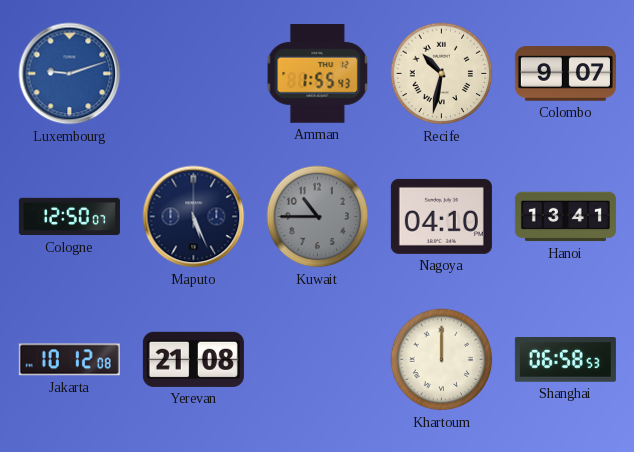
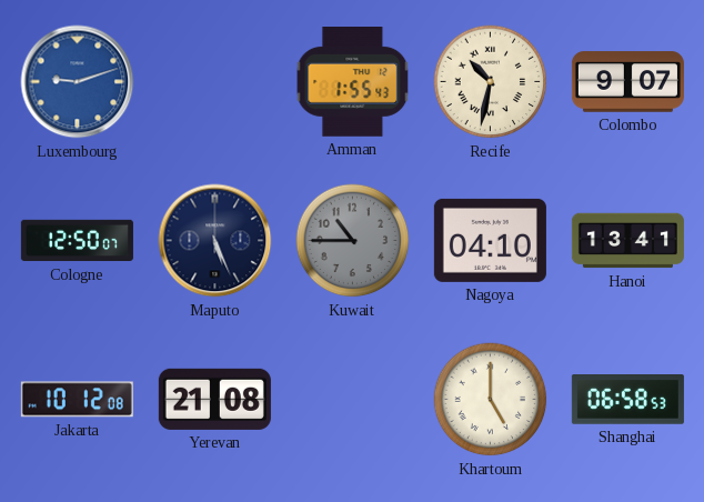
Khartoum: 12:00 -> 5:00
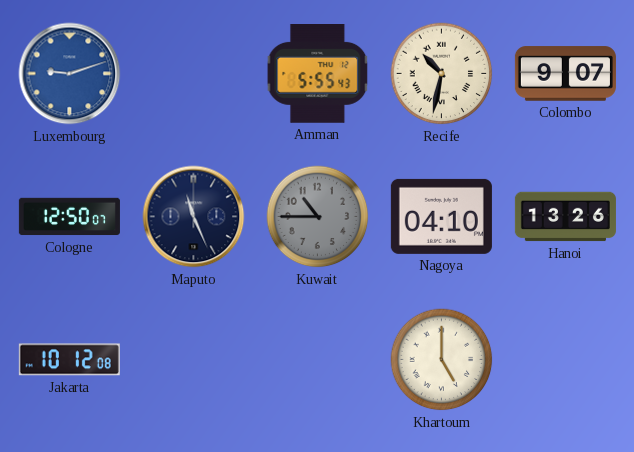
Amman: 1:55 -> 5:55
Maputo: 5:26 -> 11:26
Hanoi: 13:41 -> 13:26
Yerevan: 21:08 -> none
Shanghai: 06:58 -> none
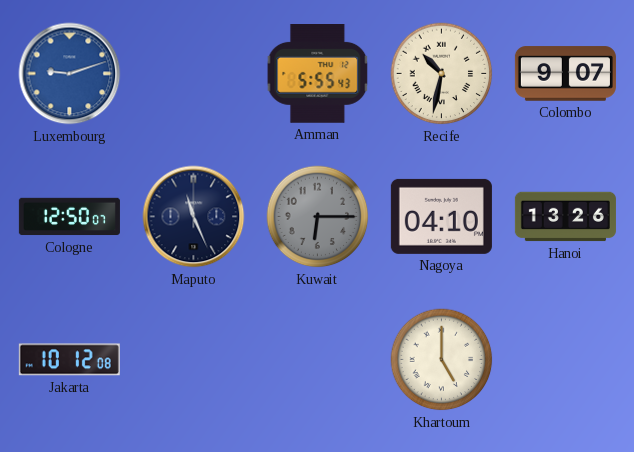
Kuwait: 10:45 -> 6:15
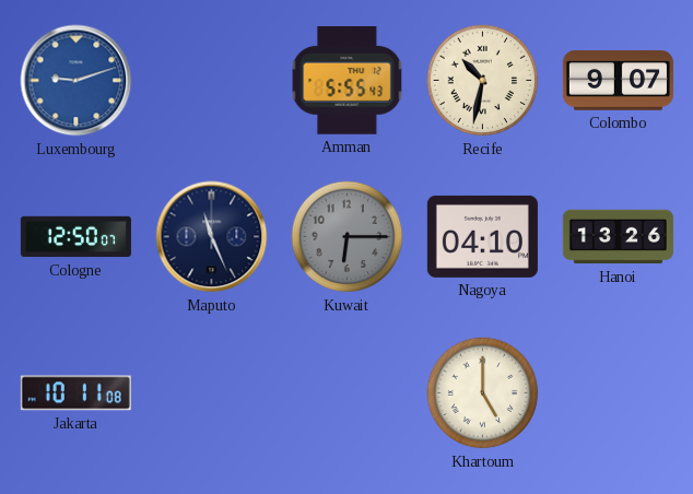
Jakarta: 10:12 -> 10:11
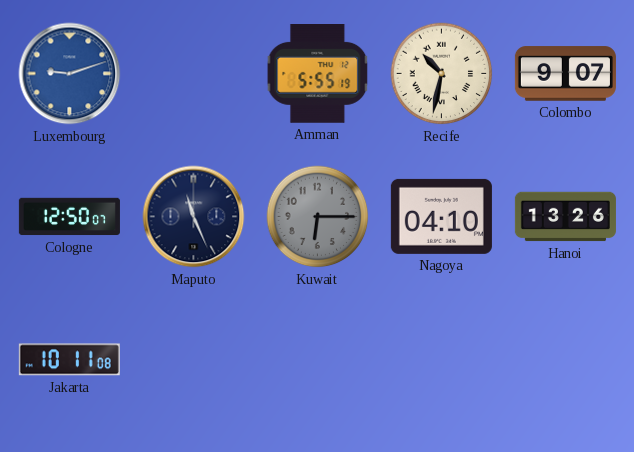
Amman: 5:55:43 -> 5:55:19
Khartoum: 5:00 -> none
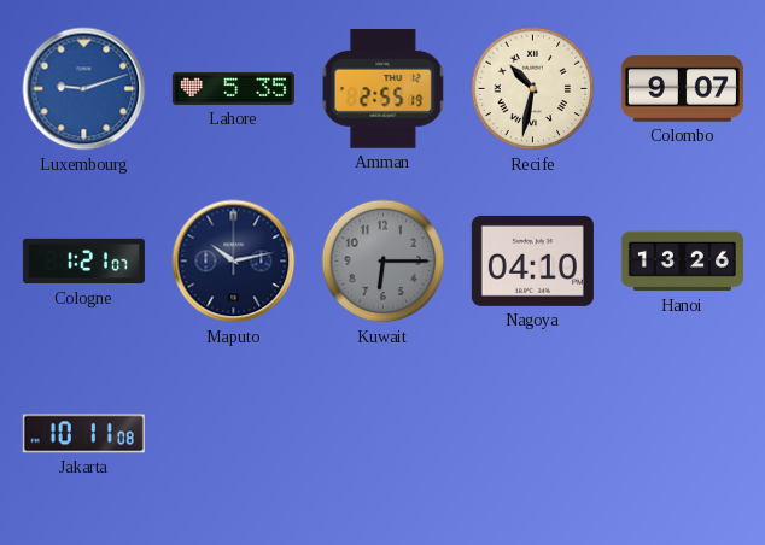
Lahore: none -> 5:35
Amman: 5:55 -> 2:55
Cologne: 12:50 -> 1:21
Maputo: 11:26 -> 10:13
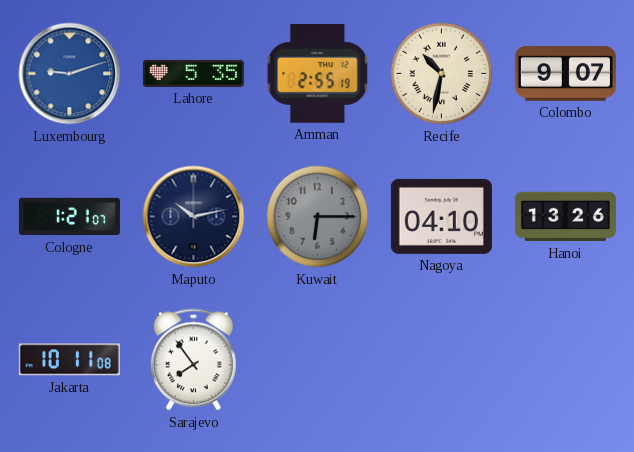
Sarajevo: none -> 7:54
